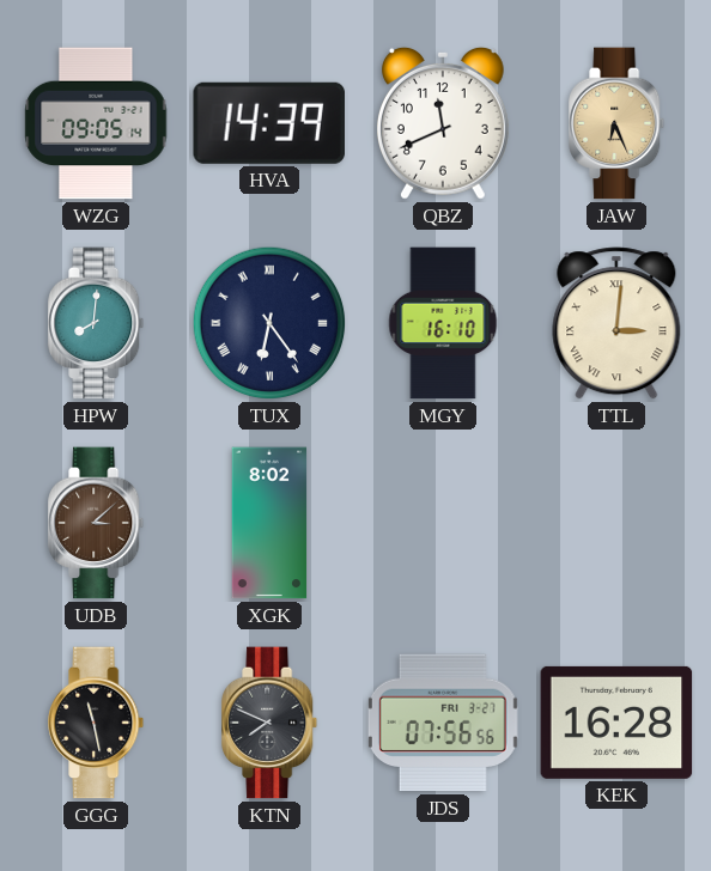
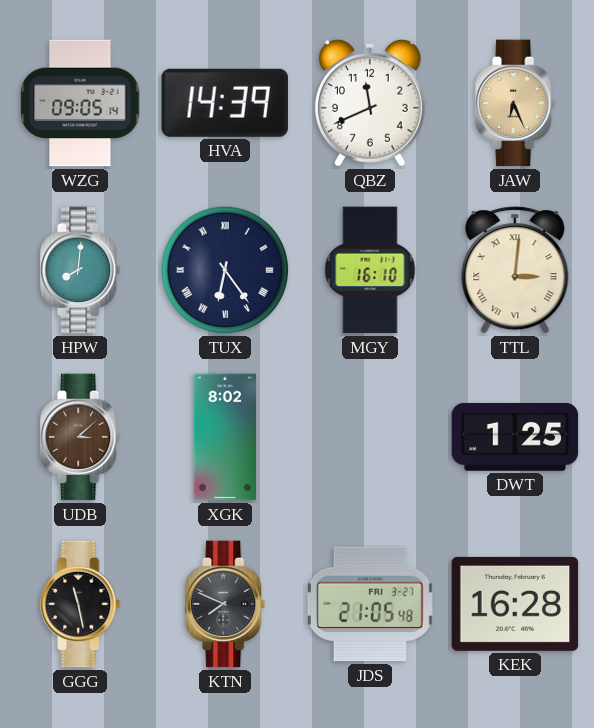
DWT: none -> 1:25
JDS: 07:56 -> 21:05
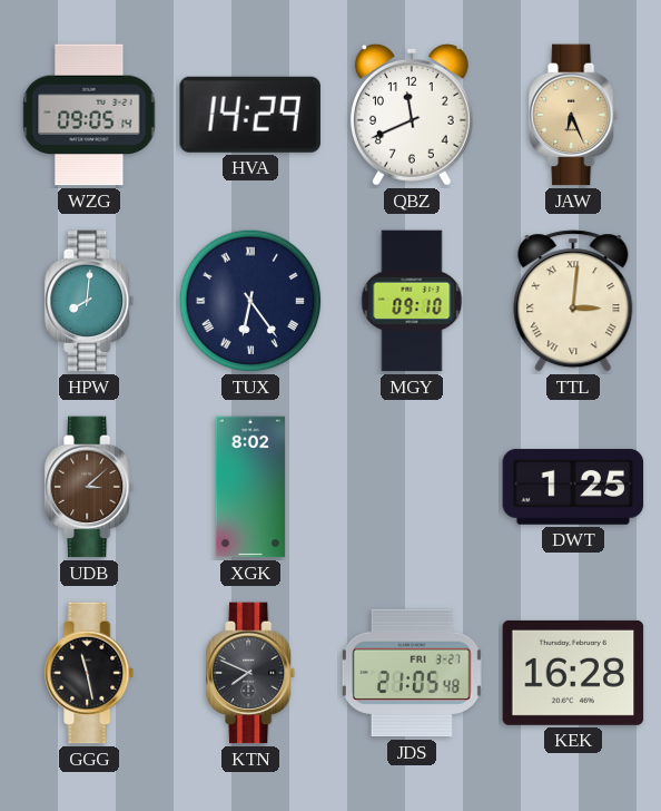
HVA: 14:39 -> 14:29
MGY: 16:10 -> 09:10
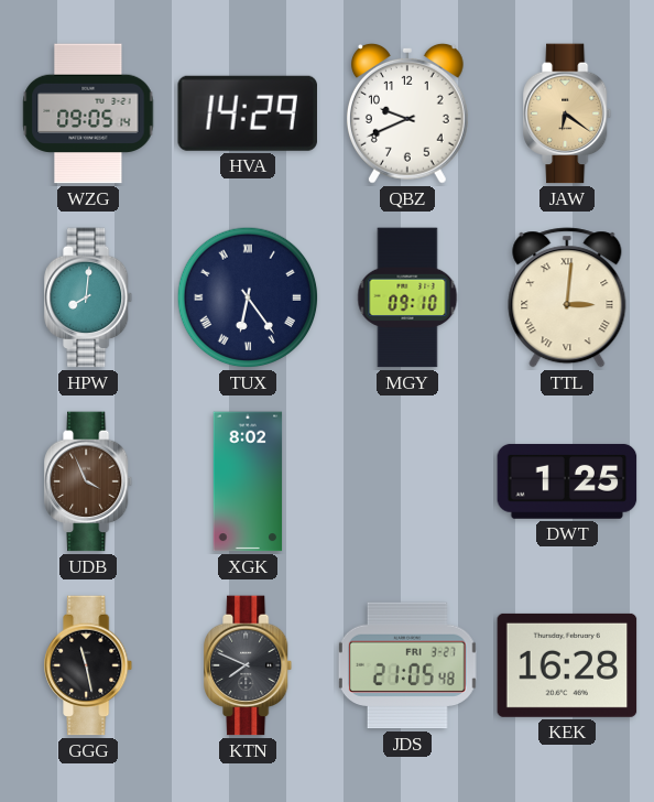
QBZ: 11:41 -> 9:41
JAW: 6:26 -> 6:21
UDB: 3:08 -> 3:56
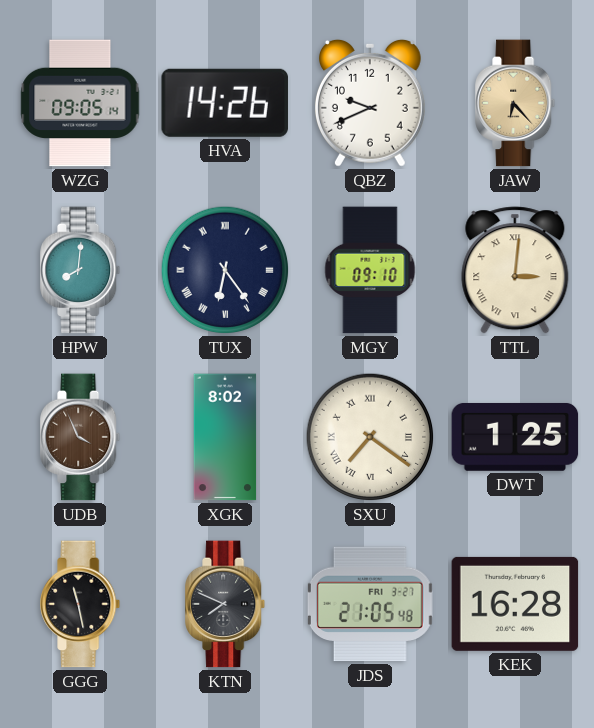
HVA: 14:29 -> 14:26
JAW: 6:21 -> 6:23
SXU: none -> 7:21
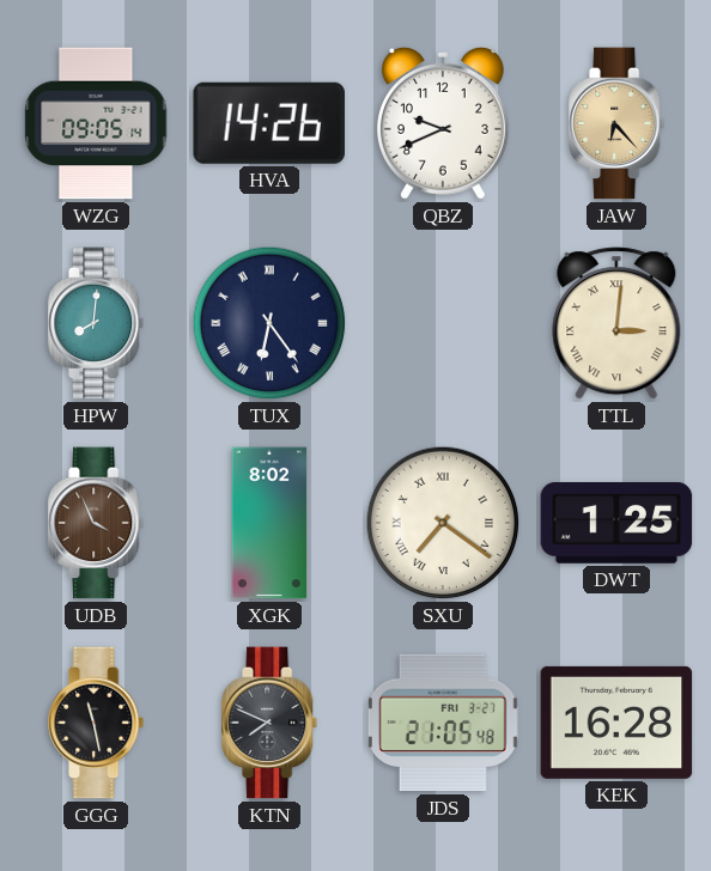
MGY: 09:10 -> none
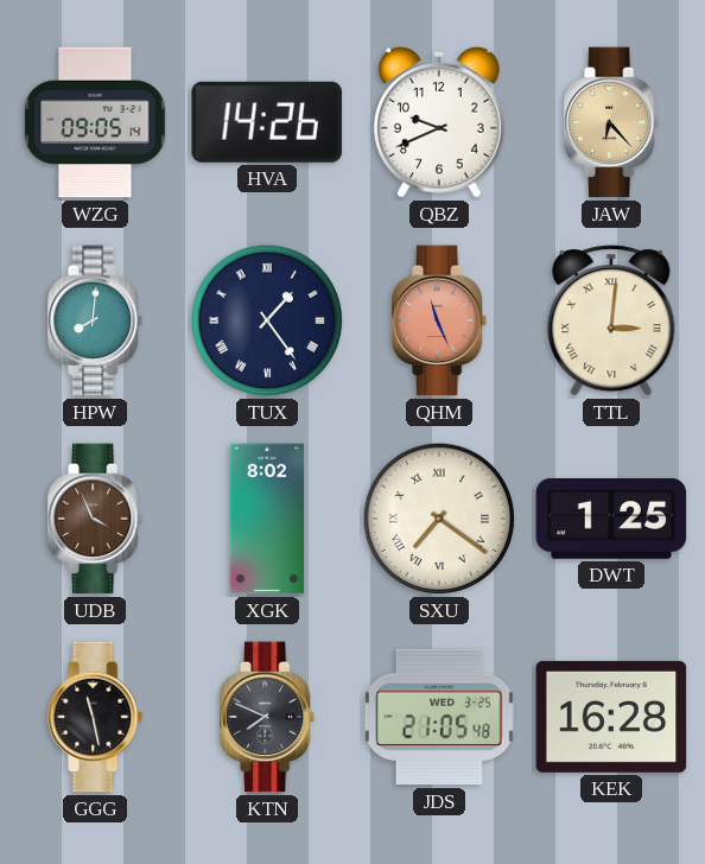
TUX: 6:24 -> 1:24
QHM: none -> 11:26
JDS date: FRI 3-27 -> WED 3-25
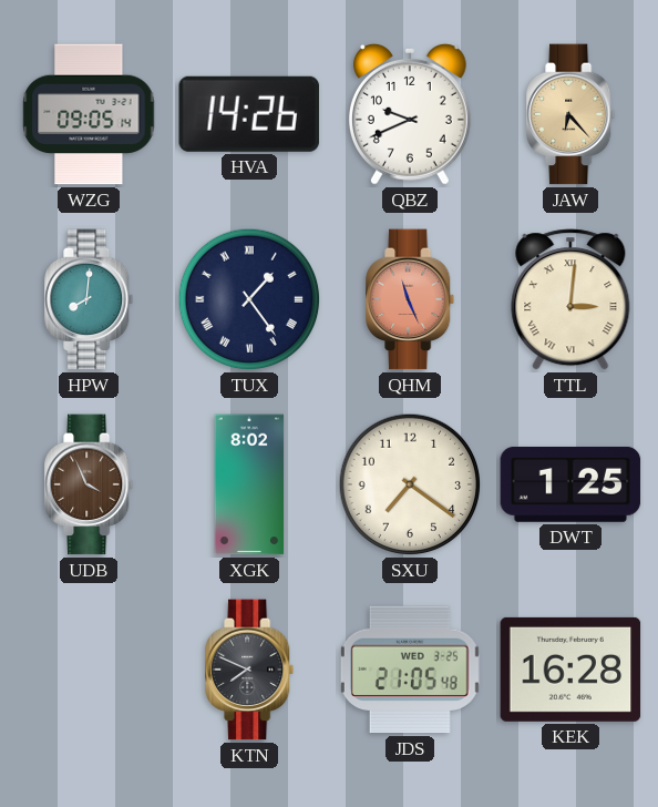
SXU numerals: Roman -> Arabic
GGG: 11:28 -> none
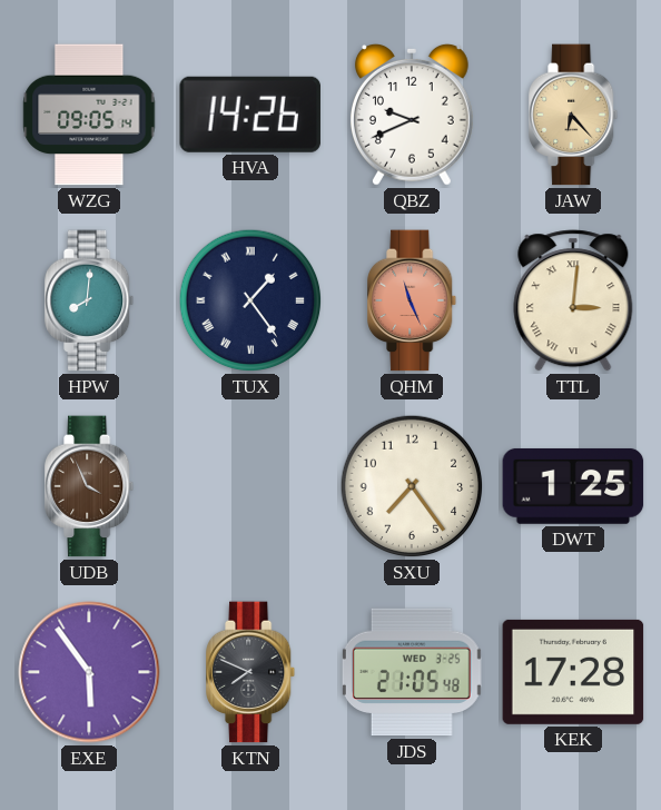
XGK: 8:02 -> none
SXU: 7:21 -> 7:24
EXE: none -> 5:54
KEK: 16:28 -> 17:28
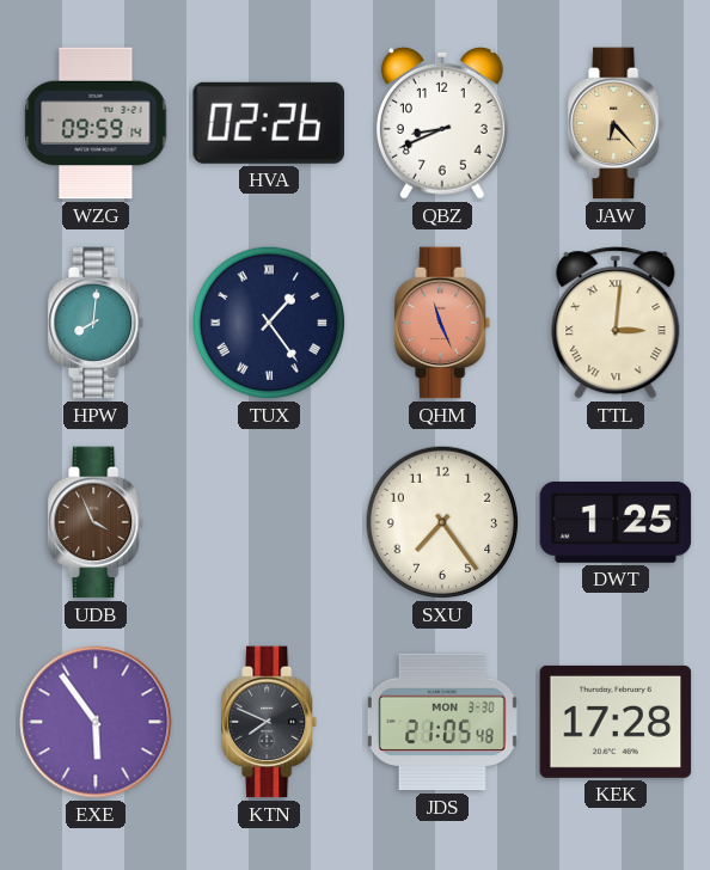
WZG: 09:05 -> 09:59
HVA: 14:26 -> 02:26
QBZ: 9:41 -> 8:41
JDS date: WED 3-25 -> MON 3-30
